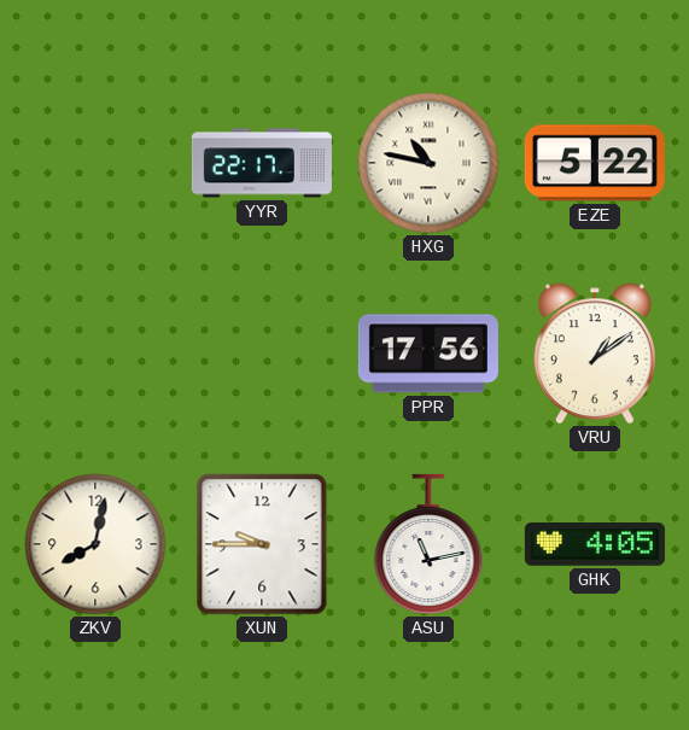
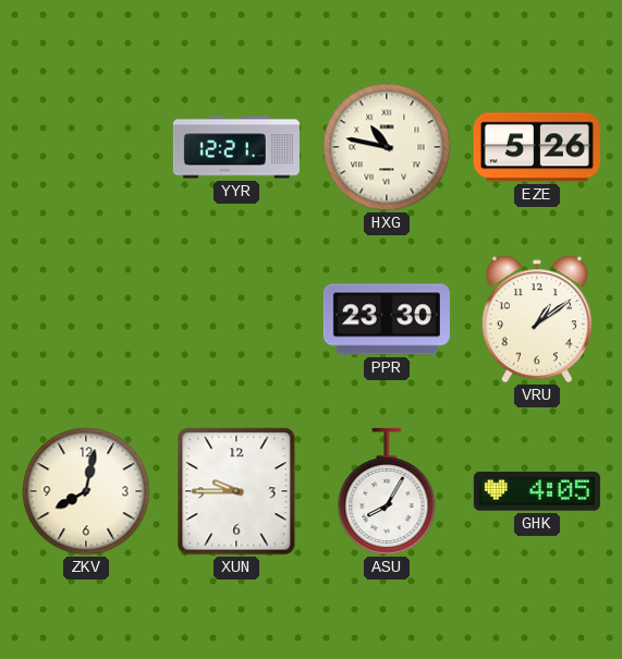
YYR: 22:17 -> 12:21
EZE: 5:22 -> 5:26
PPR: 17:56 -> 23:30
ASU: 11:13 -> 8:05
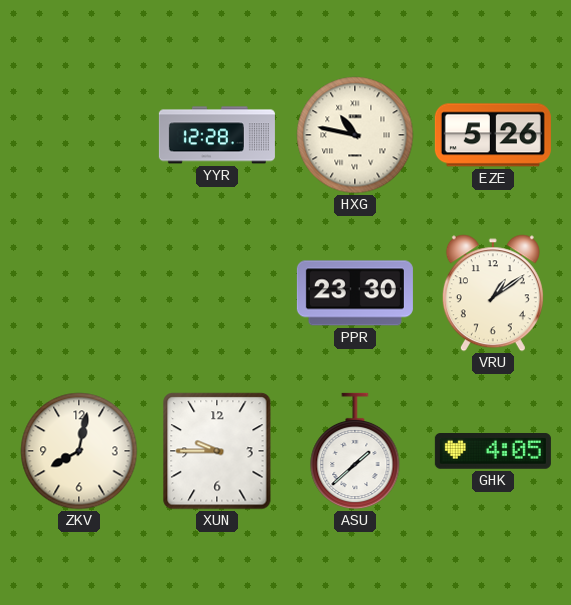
YYR: 12:21 -> 12:28
ASU: 8:05 -> 1:38
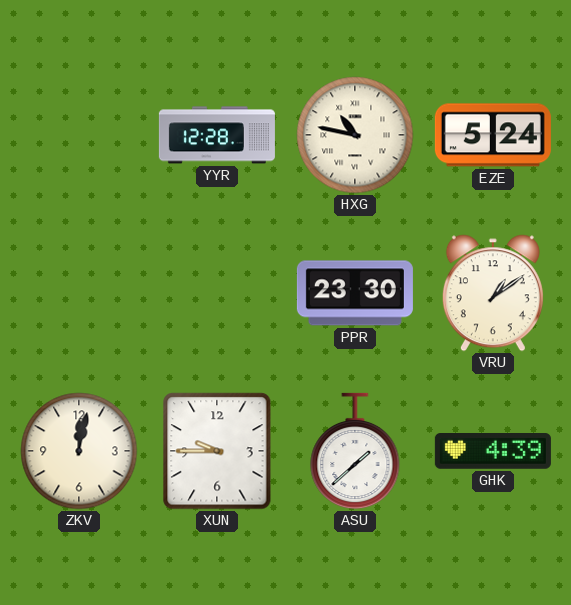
EZE: 5:26 -> 5:24
ZKV: 8:02 -> 12:02
GHK: 4:05 -> 4:39
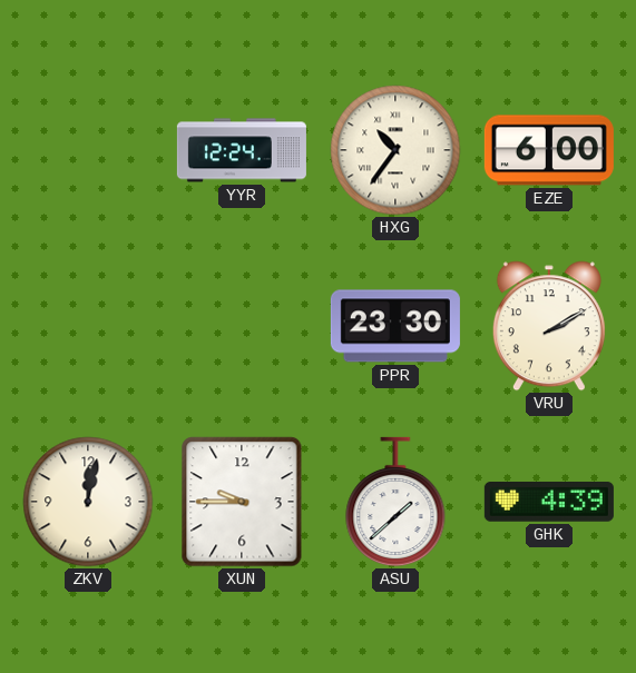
YYR: 12:28 -> 12:24
HXG: 10:47 -> 10:36
EZE: 5:24 -> 6:00
VRU: 1:09 -> 2:10
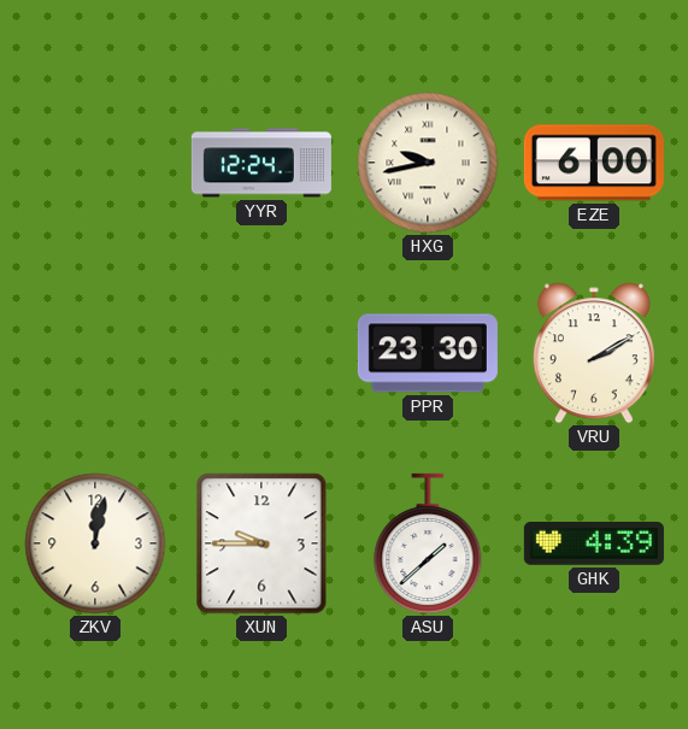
HXG: 10:36 -> 9:43
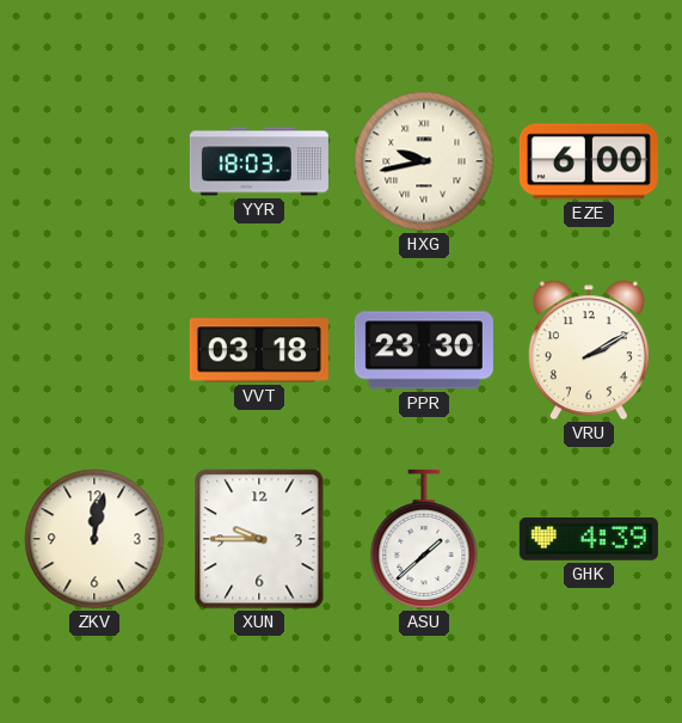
YYR: 12:24 -> 18:03
VVT: none -> 03:18
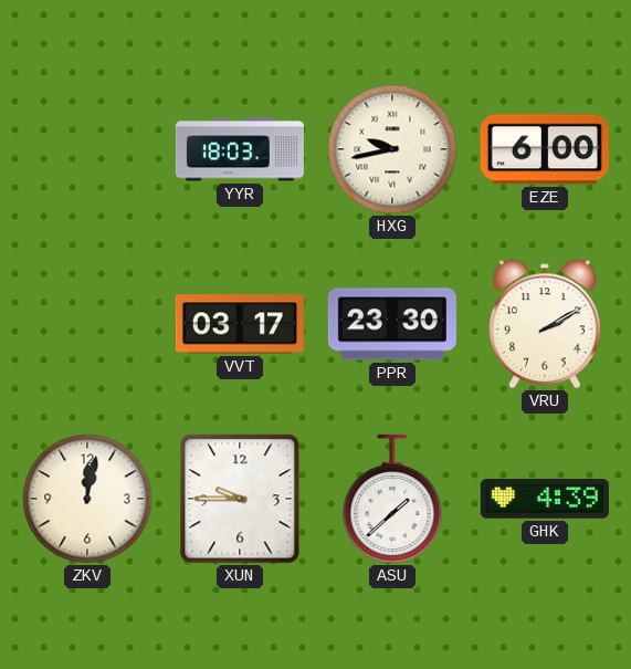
VVT: 03:18 -> 03:17
